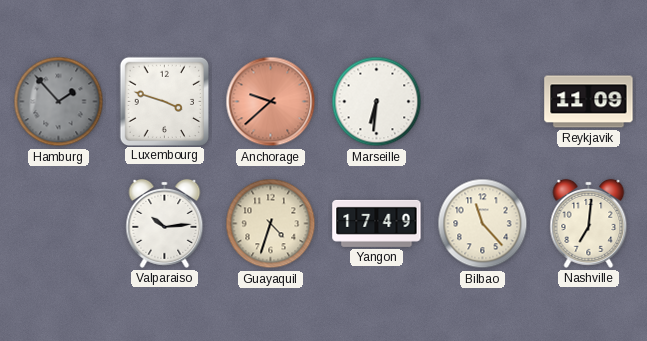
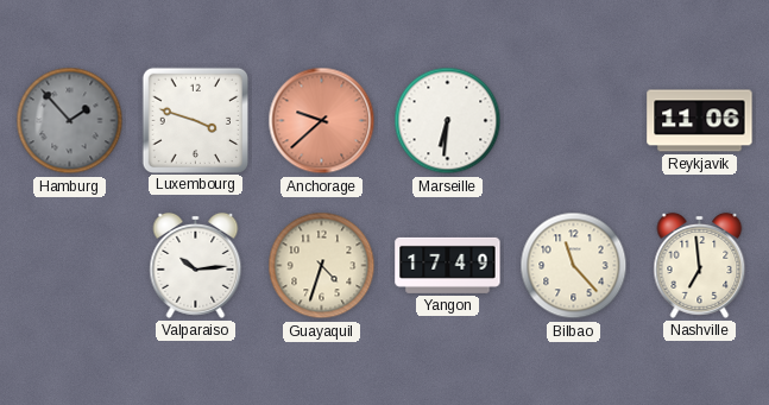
Reykjavik: 11:09 -> 11:06
Nashville: 7:01 -> 6:59
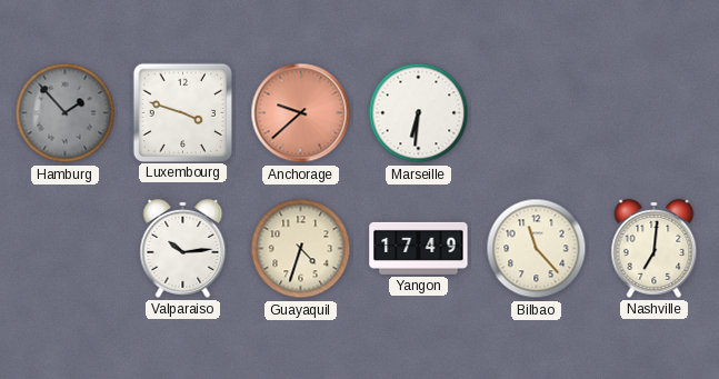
Reykjavik: 11:06 -> none
Nashville: 6:59 -> 7:01
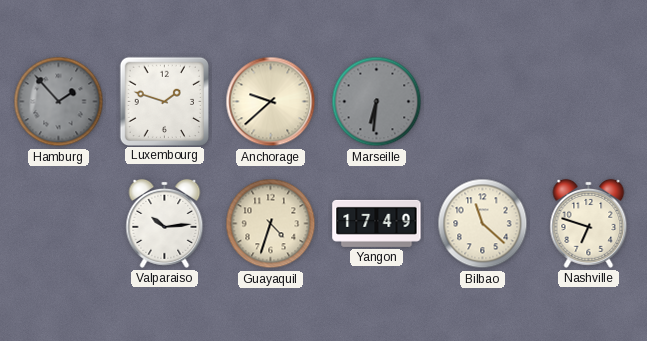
Luxembourg: 3:48 -> 1:48
Anchorage dial: salmon -> cream
Marseille dial: white -> grey
Bilbao: 11:23 -> 11:22
Nashville: 7:01 -> 6:48
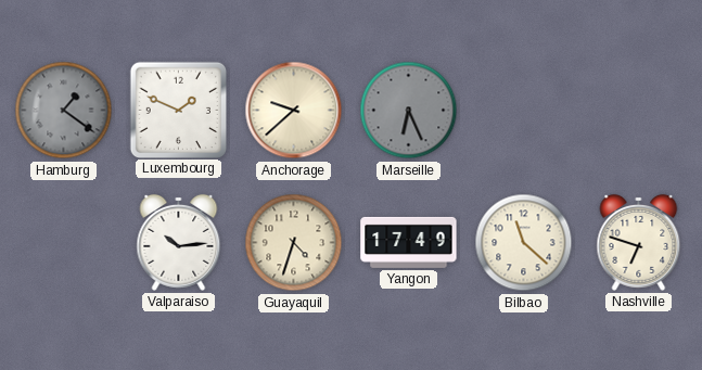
Hamburg: 1:53 -> 1:21
Luxembourg: 1:48 -> 1:49
Marseille: 6:31 -> 6:26
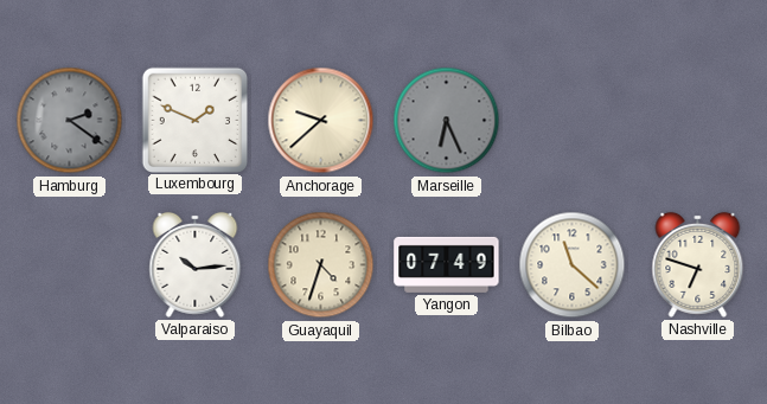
Hamburg: 1:21 -> 2:21
Yangon: 17:49 -> 07:49
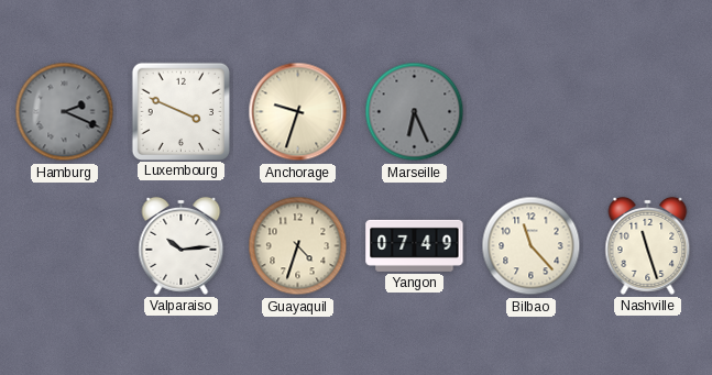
Hamburg: 2:21 -> 2:19
Luxembourg: 1:49 -> 3:49
Anchorage: 9:38 -> 9:33
Bilbao: 11:22 -> 11:23
Nashville: 6:48 -> 11:27
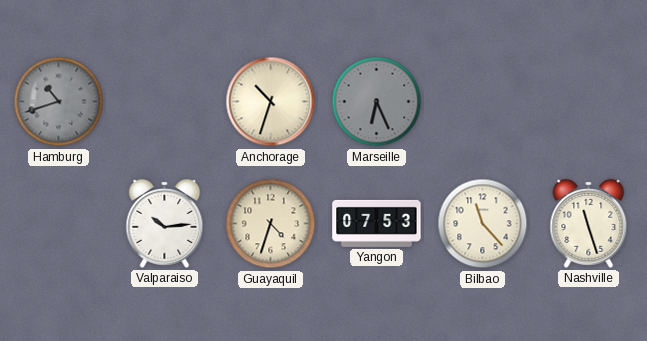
Hamburg: 2:19 -> 10:42
Luxembourg: 3:49 -> none
Anchorage: 9:33 -> 10:33
Yangon: 07:49 -> 07:53
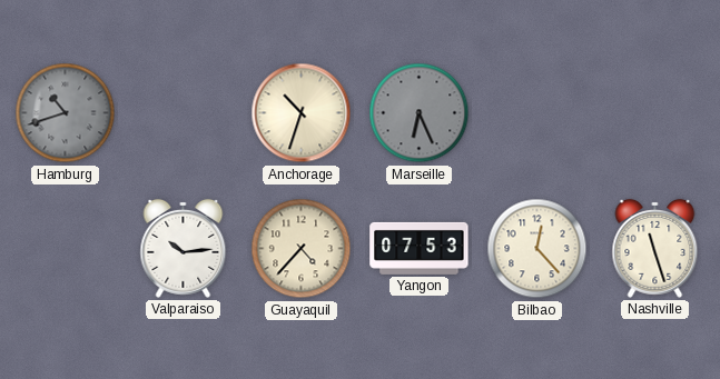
Guayaquil: 4:33 -> 4:37
Bilbao: 11:23 -> 12:23
